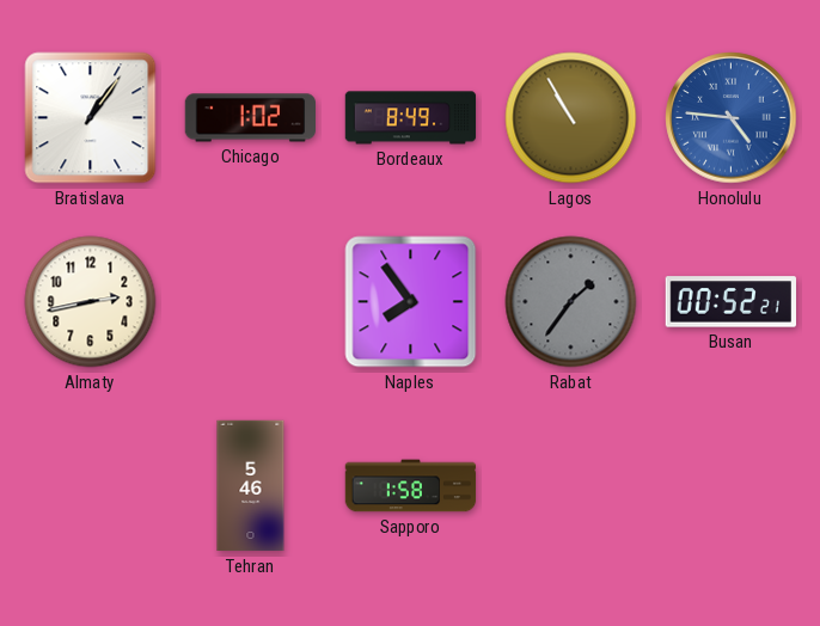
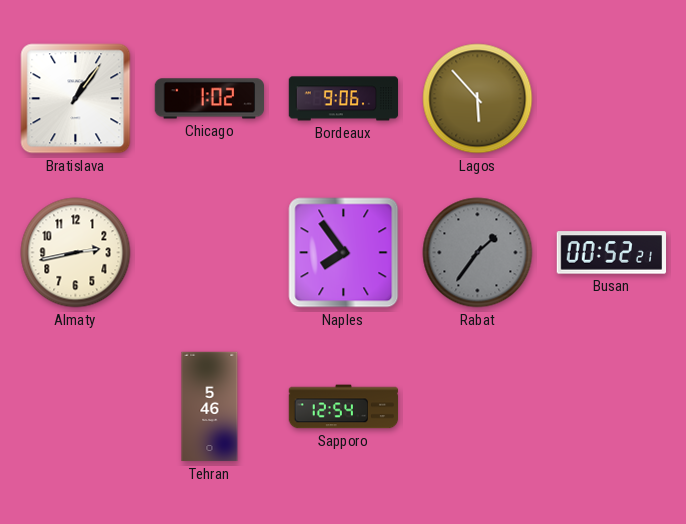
Bordeaux: 8:49 -> 9:06
Lagos: 10:55 -> 5:53
Honolulu: 4:46 -> none
Sapporo: 1:58 -> 12:54
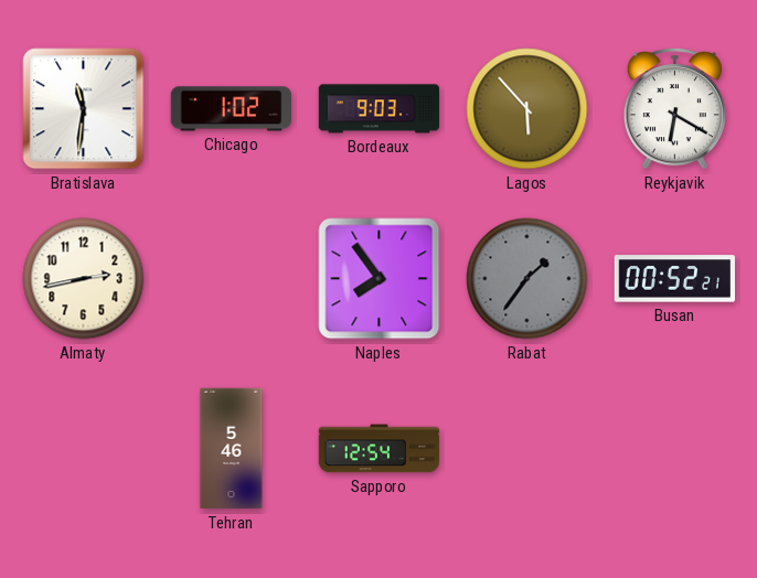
Bratislava: 1:06 -> 11:31
Bordeaux: 9:06 -> 9:03
Reykjavik: none -> 6:20
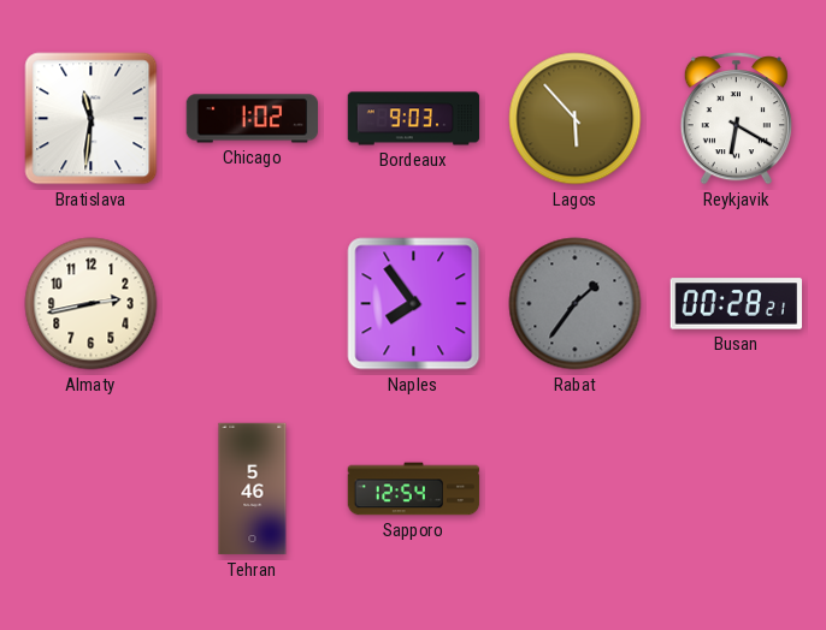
Busan: 00:52 -> 00:28
